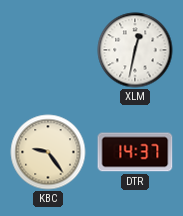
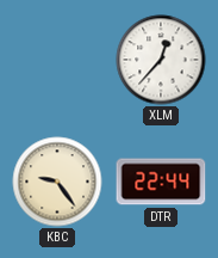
XLM: 12:32 -> 12:37
DTR: 14:37 -> 22:44
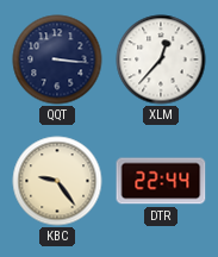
QQT: none -> 3:16
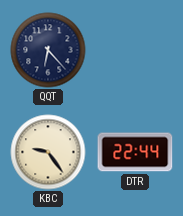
QQT: 3:16 -> 6:23
XLM: 12:37 -> none
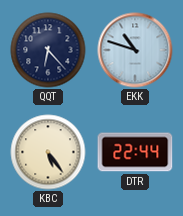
EKK: none -> 10:48
KBC: 9:24 -> 5:24
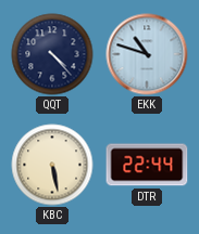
QQT: 6:23 -> 4:23
KBC: 5:24 -> 5:28
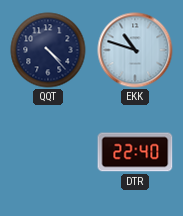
KBC: 5:28 -> none
DTR: 22:44 -> 22:40
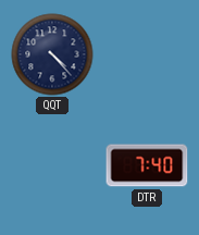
EKK: 10:48 -> none
DTR: 22:40 -> 7:40
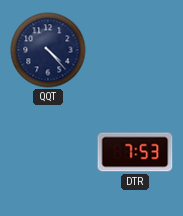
DTR: 7:40 -> 7:53
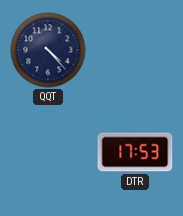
DTR: 7:53 -> 17:53
